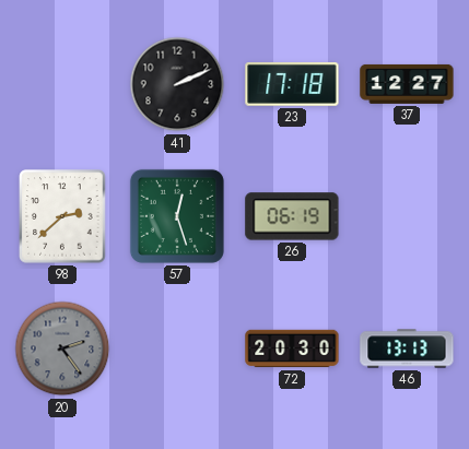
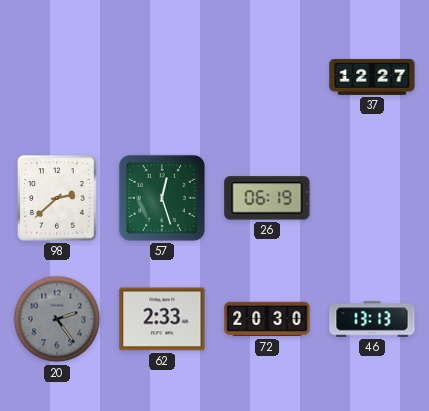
41: 2:11 -> none
23: 17:18 -> none
62: none -> 2:33
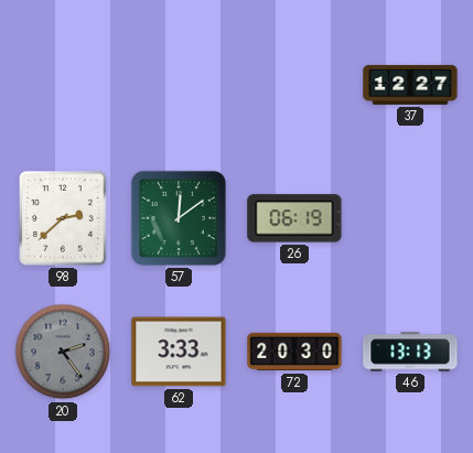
57: 12:27 -> 12:09
62: 2:33 -> 3:33
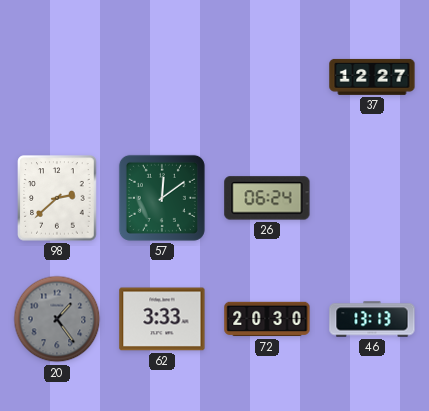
26: 06:19 -> 06:24
20: 2:24 -> 1:24
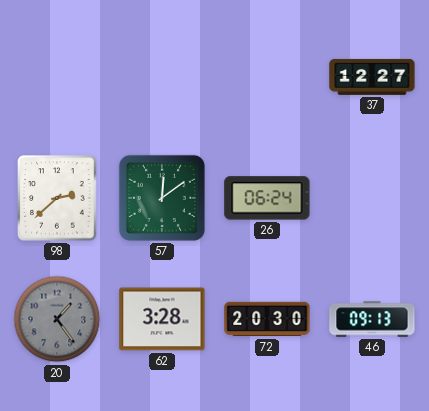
62: 3:33 -> 3:28
46: 13:13 -> 09:13
